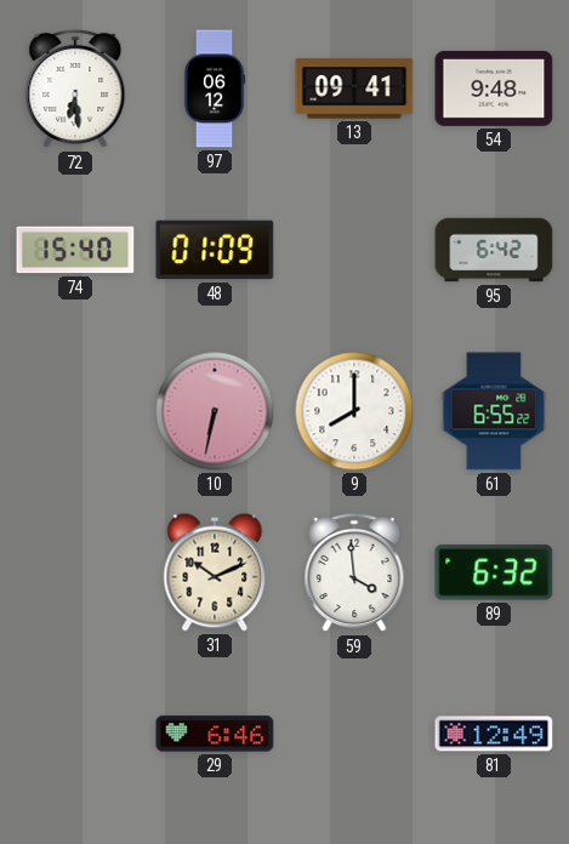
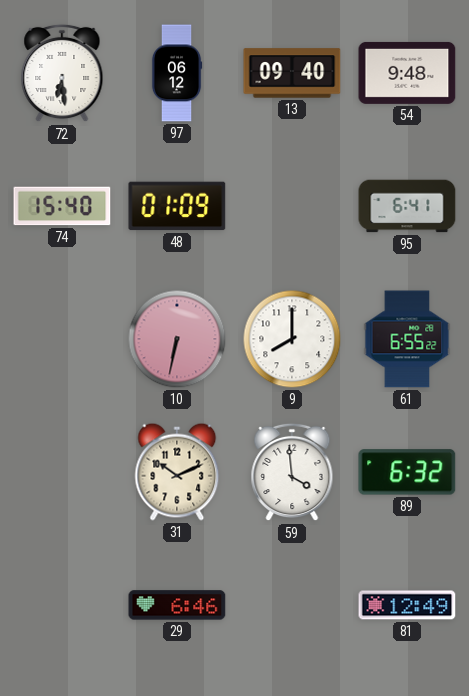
13: 09:41 -> 09:40
95: 6:42 -> 6:41
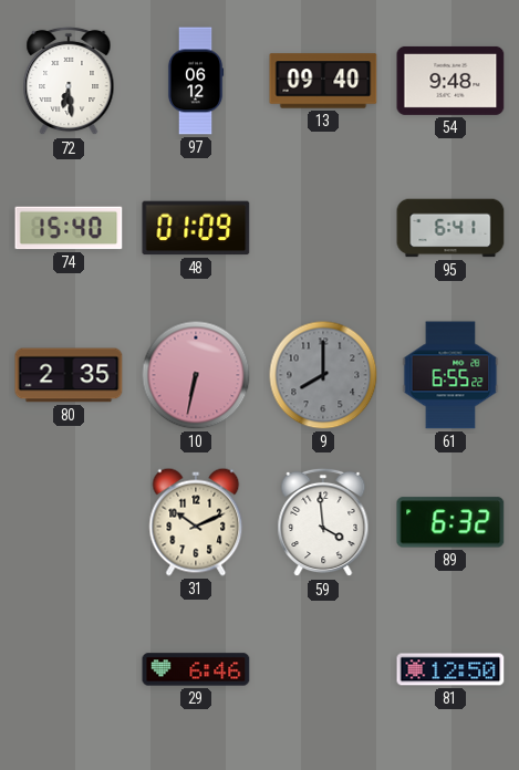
80: none -> 2:35
9 dial: white -> grey
81: 12:49 -> 12:50
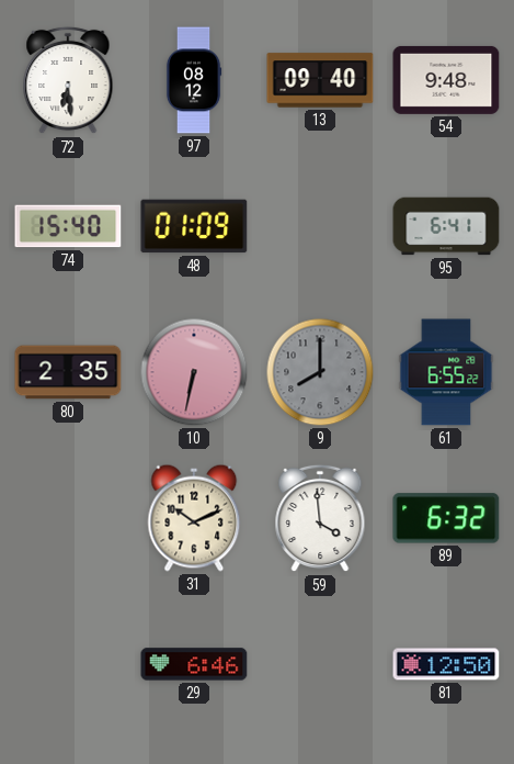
97: 06:12 -> 08:12
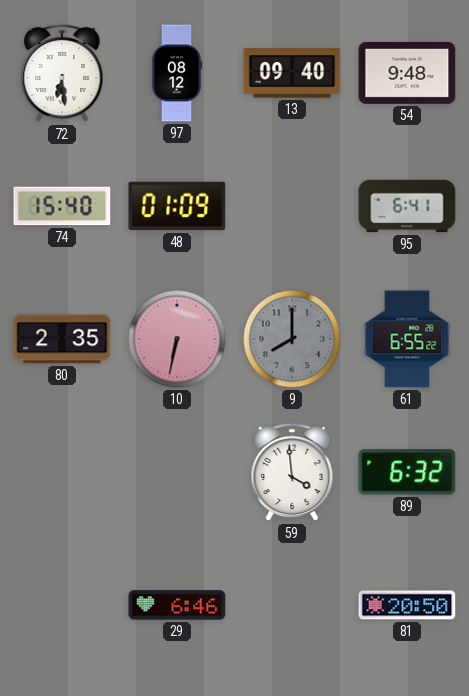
31: 10:11 -> none
81: 12:50 -> 20:50
